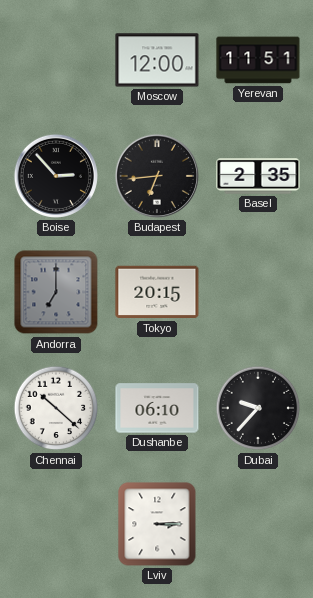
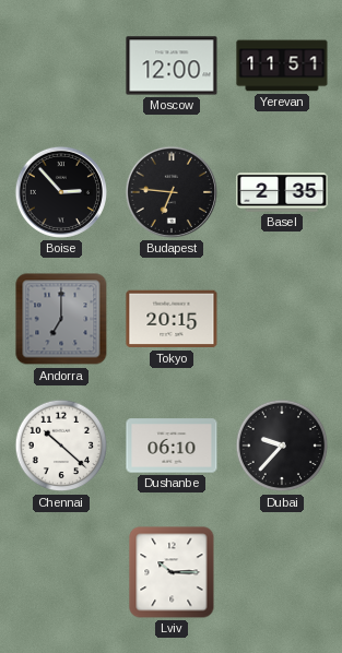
Budapest: 6:44 -> 6:46
Lviv: 3:15 -> 10:15
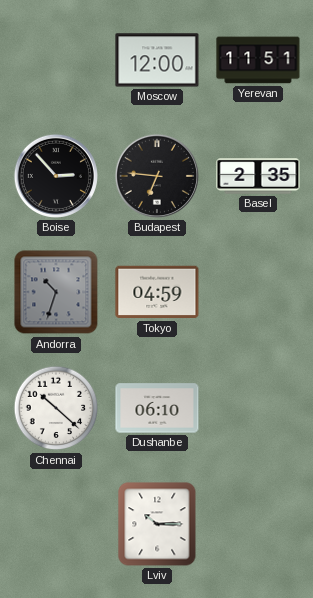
Andorra: 7:00 -> 10:33
Tokyo: 20:15 -> 04:59
Dubai: 9:37 -> none
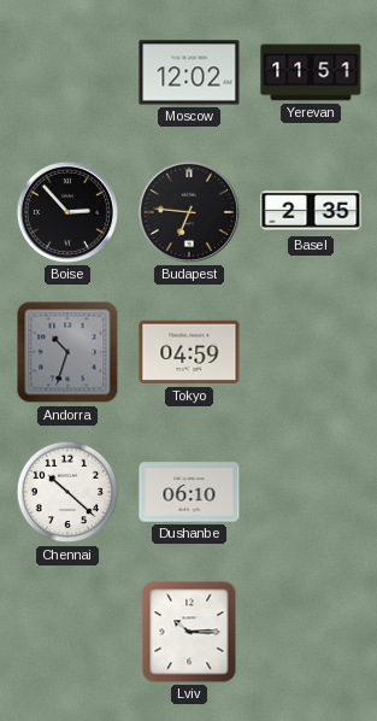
Moscow: 12:00 -> 12:02
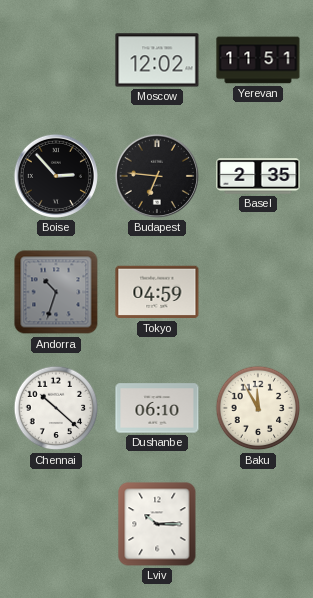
Baku: none -> 11:55
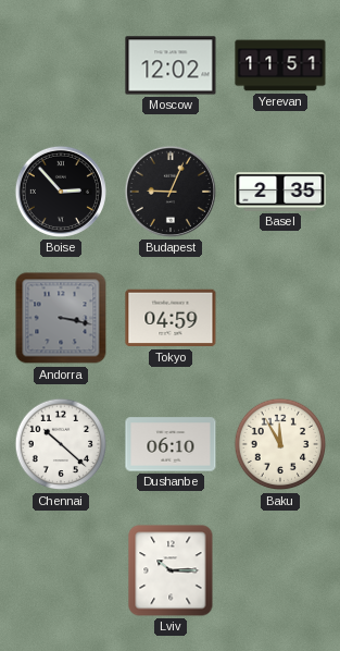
Budapest: 6:46 -> 9:04
Andorra: 10:33 -> 3:17
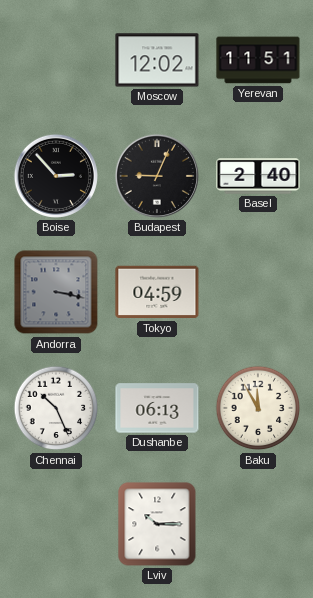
Basel: 2:35 -> 2:40
Chennai: 10:22 -> 10:26
Dushanbe: 06:10 -> 06:13
